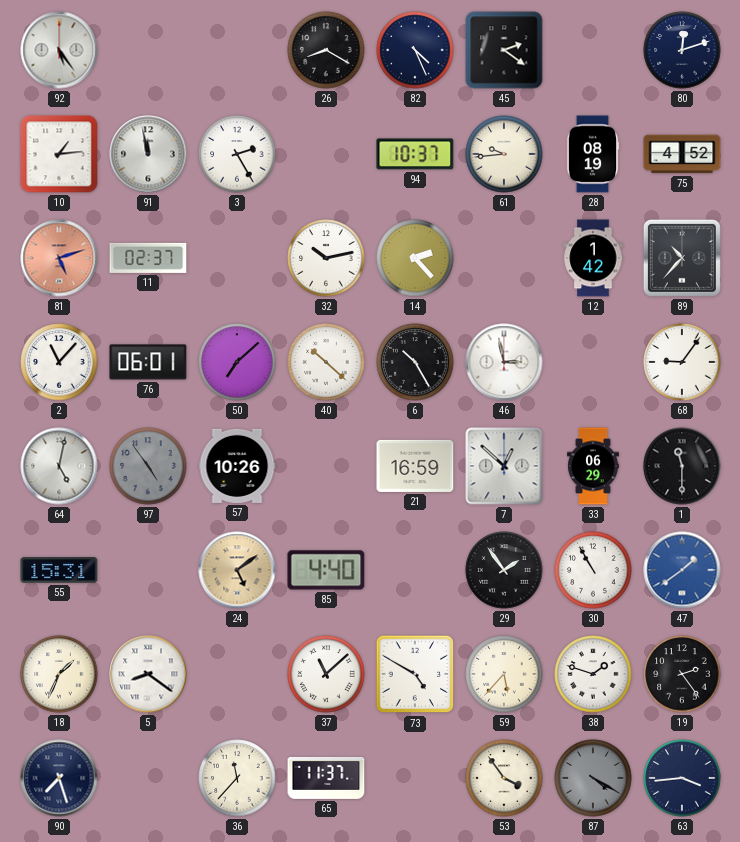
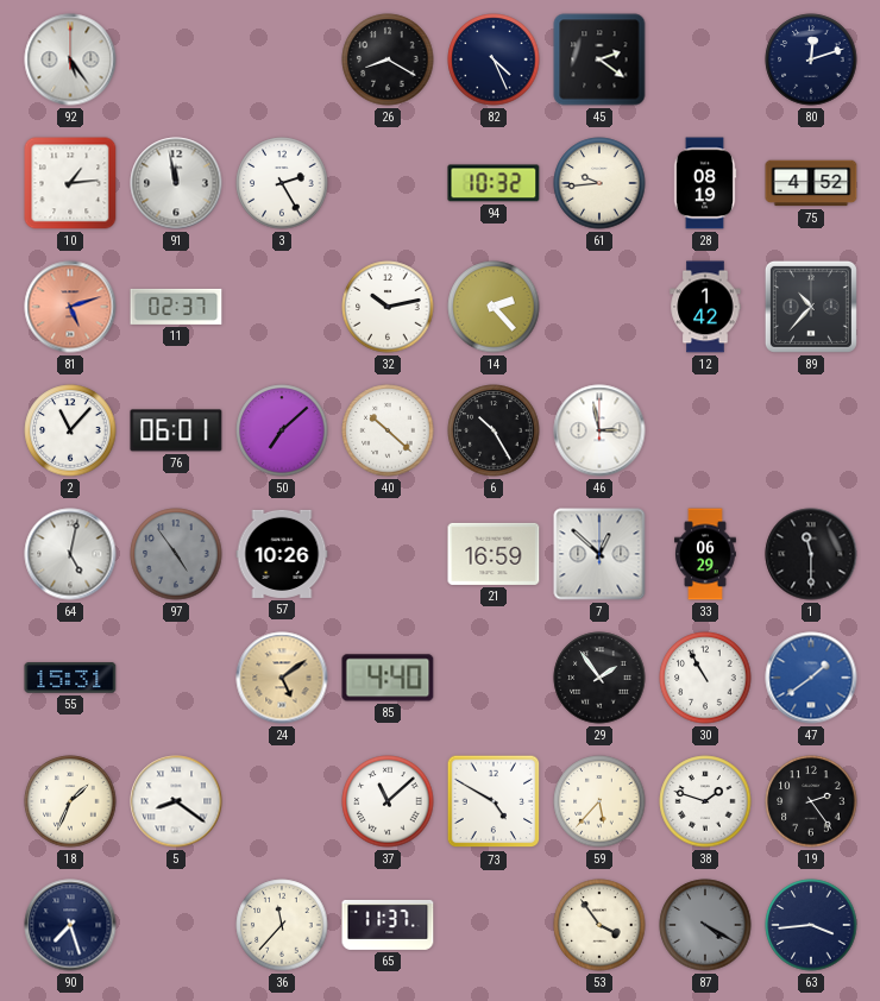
94: 10:37 -> 10:32
68: 9:06 -> none
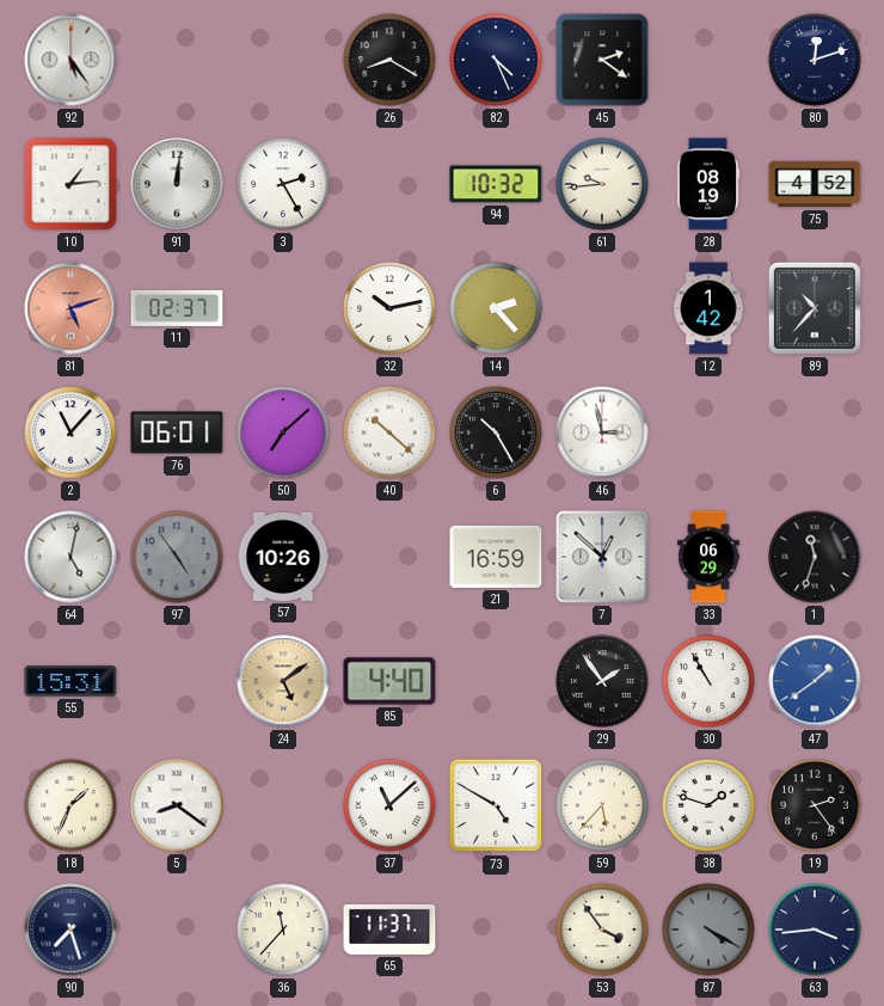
91: 11:58 -> 12:01
1: 11:30 -> 11:33
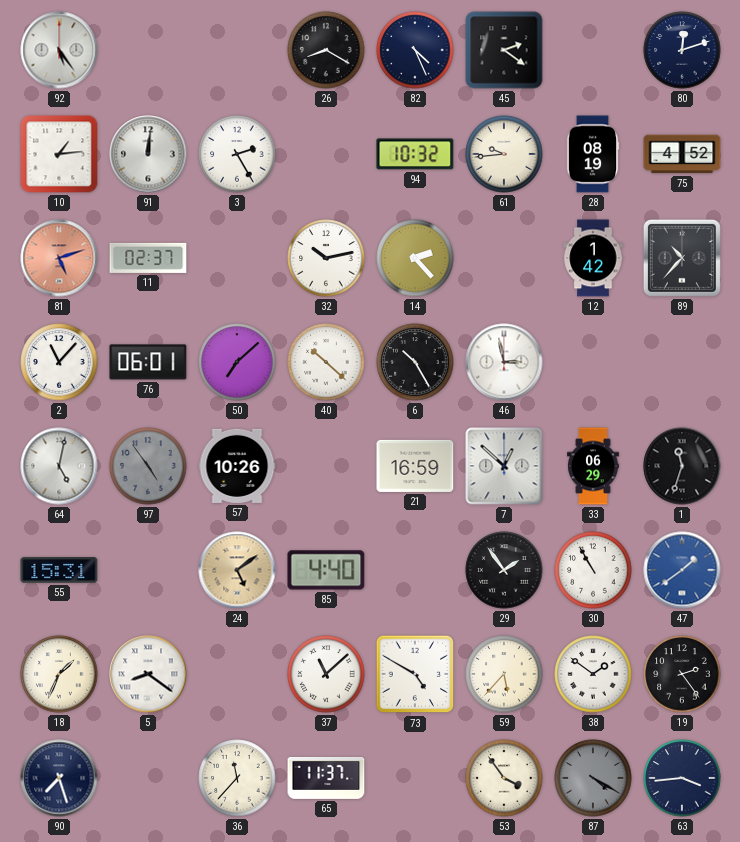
38: 1:48 -> 1:51
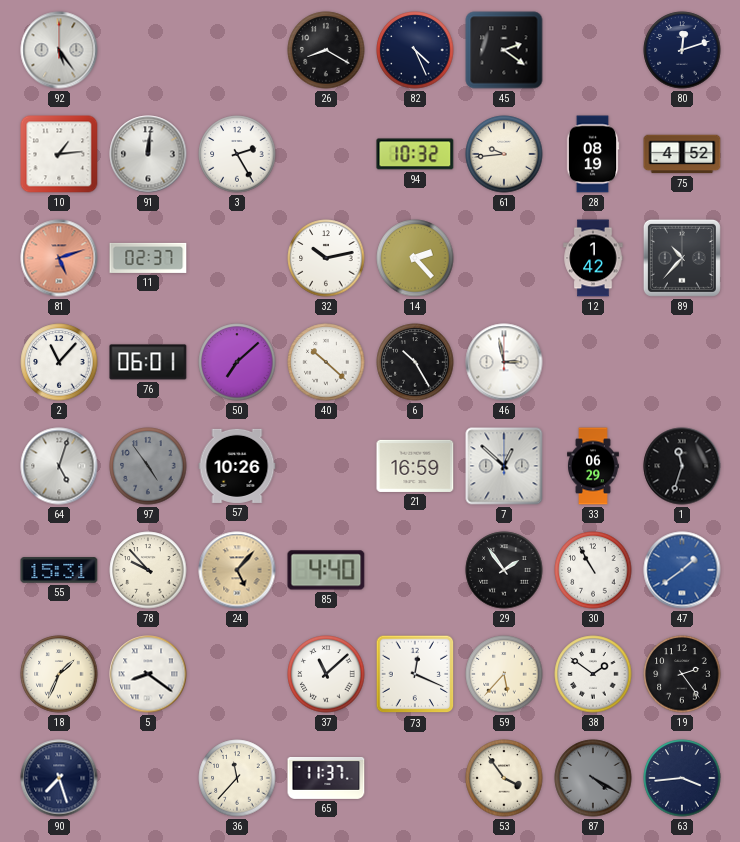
64: 5:02 -> 5:03
78: none -> 9:53
24: 5:09 -> 5:07
73: 4:50 -> 12:19
